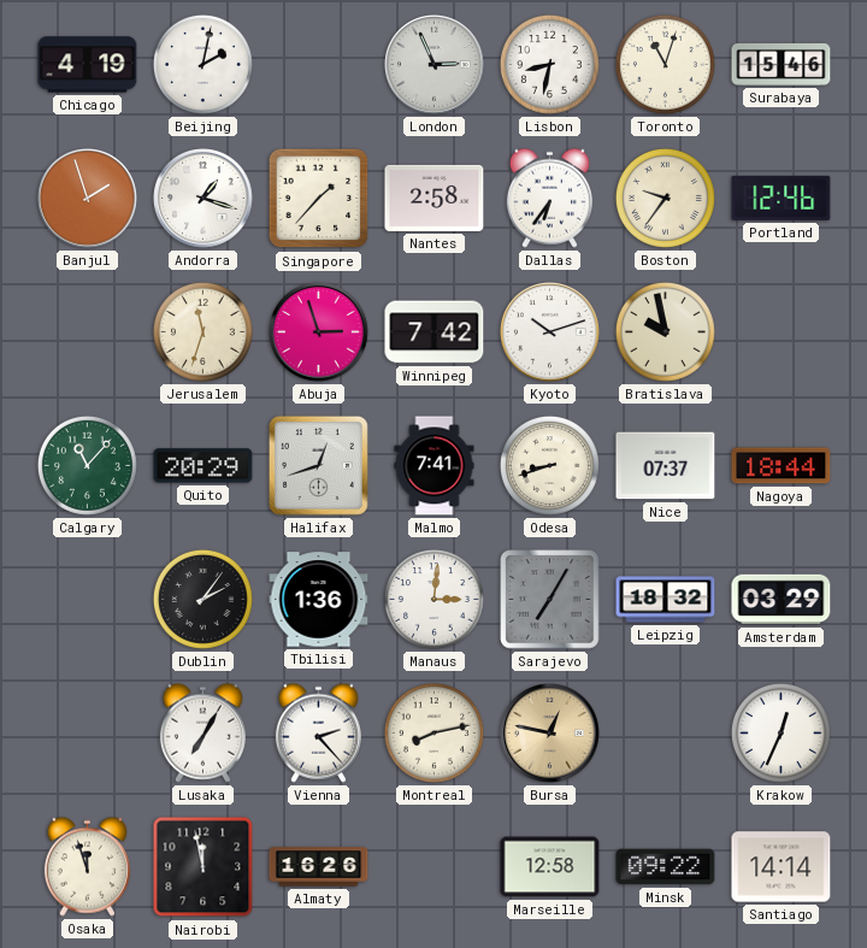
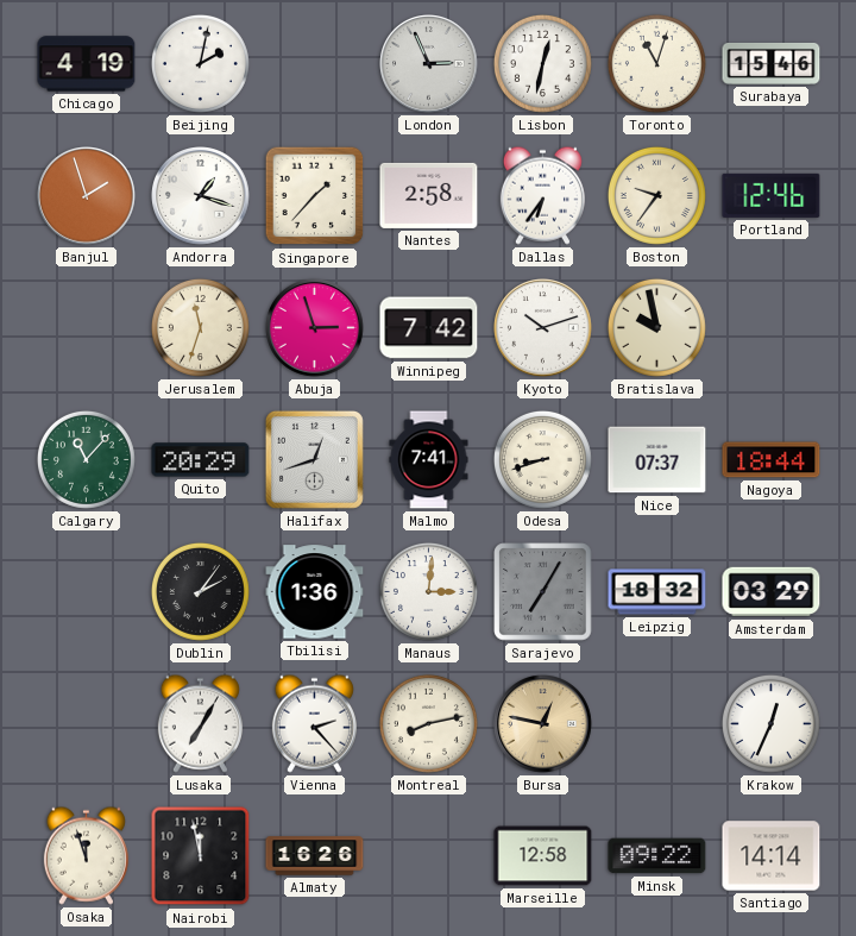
Lisbon: 8:32 -> 12:32
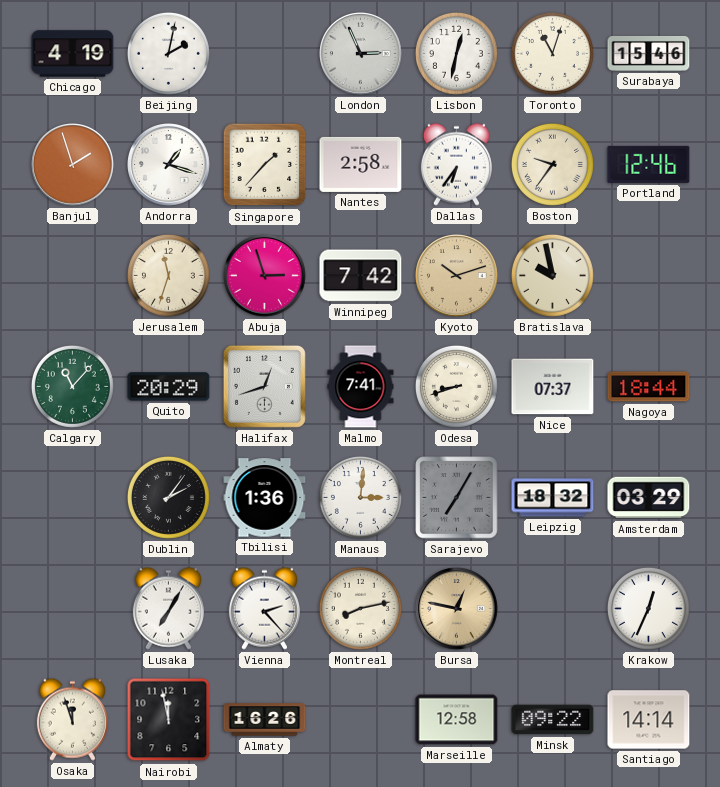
Kyoto dial: white -> champagne
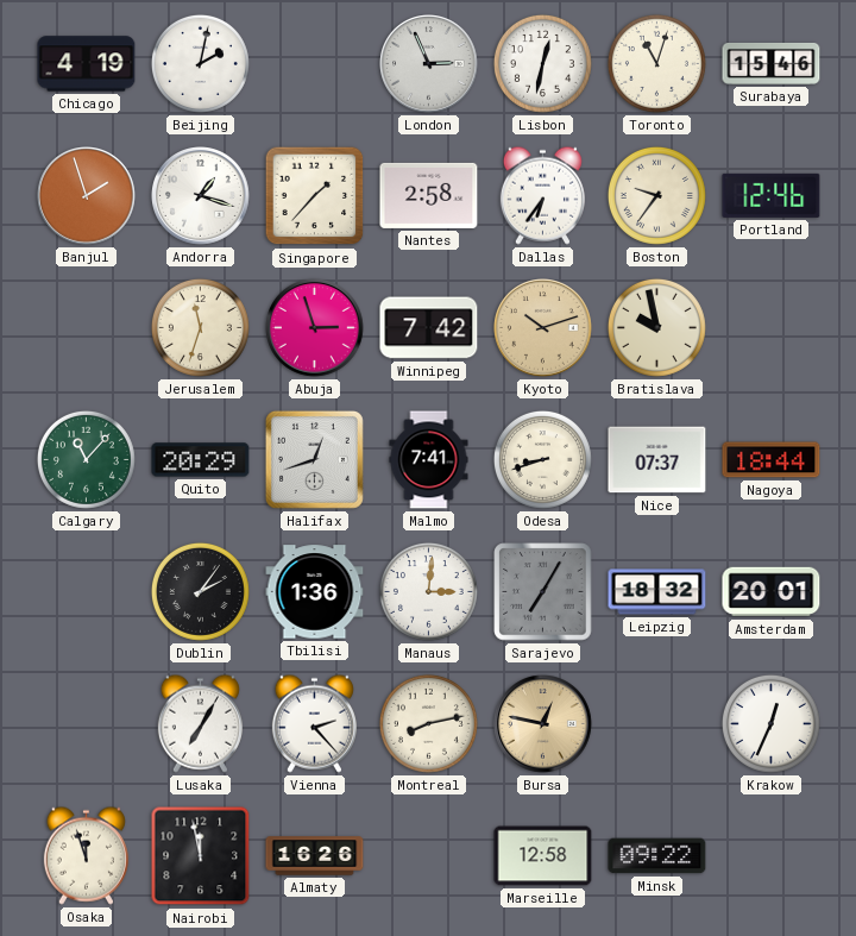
Amsterdam: 03:29 -> 20:01
Santiago: 14:14 -> none
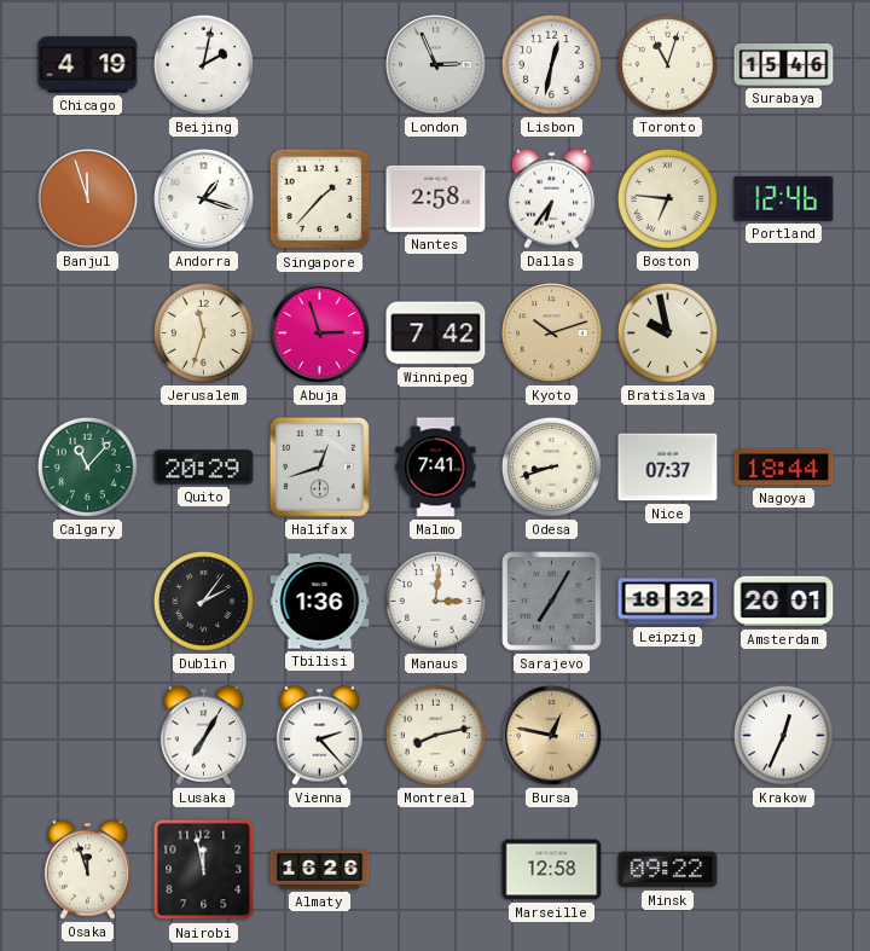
Banjul: 1:57 -> 11:57
Boston: 9:36 -> 6:46
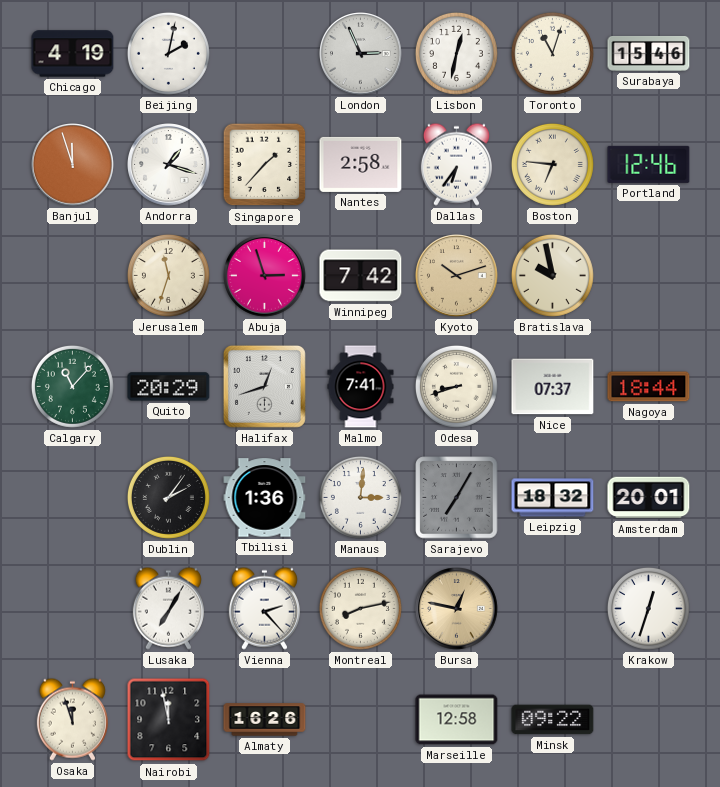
Krakow: 12:34 -> 12:33
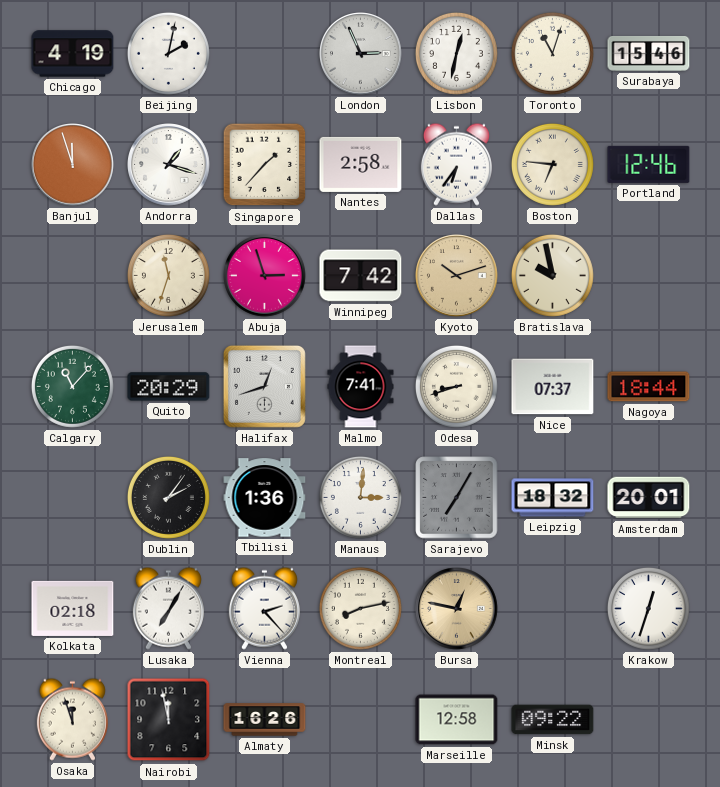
Kolkata: none -> 02:18
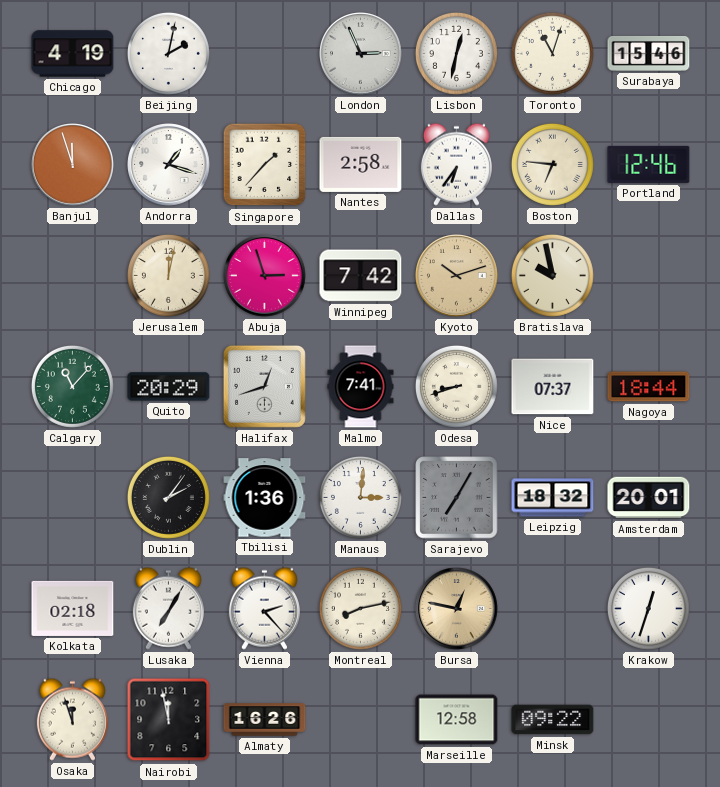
Jerusalem: 11:33 -> 12:02
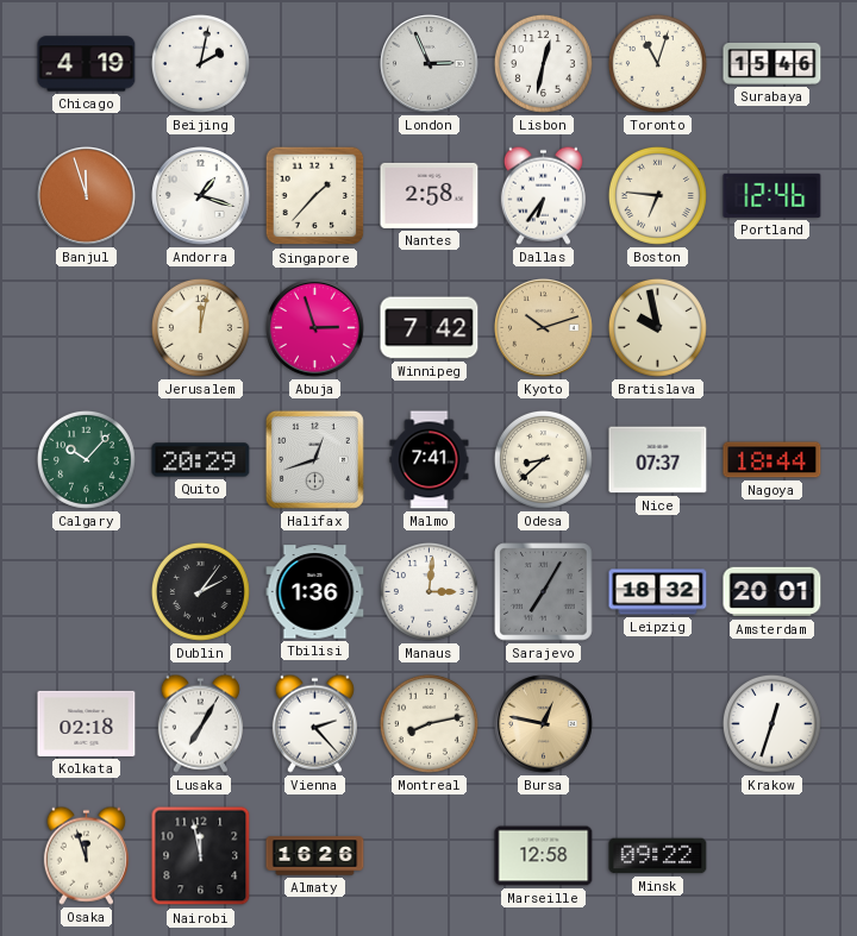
Calgary: 11:07 -> 10:07
Odesa: 8:42 -> 8:38
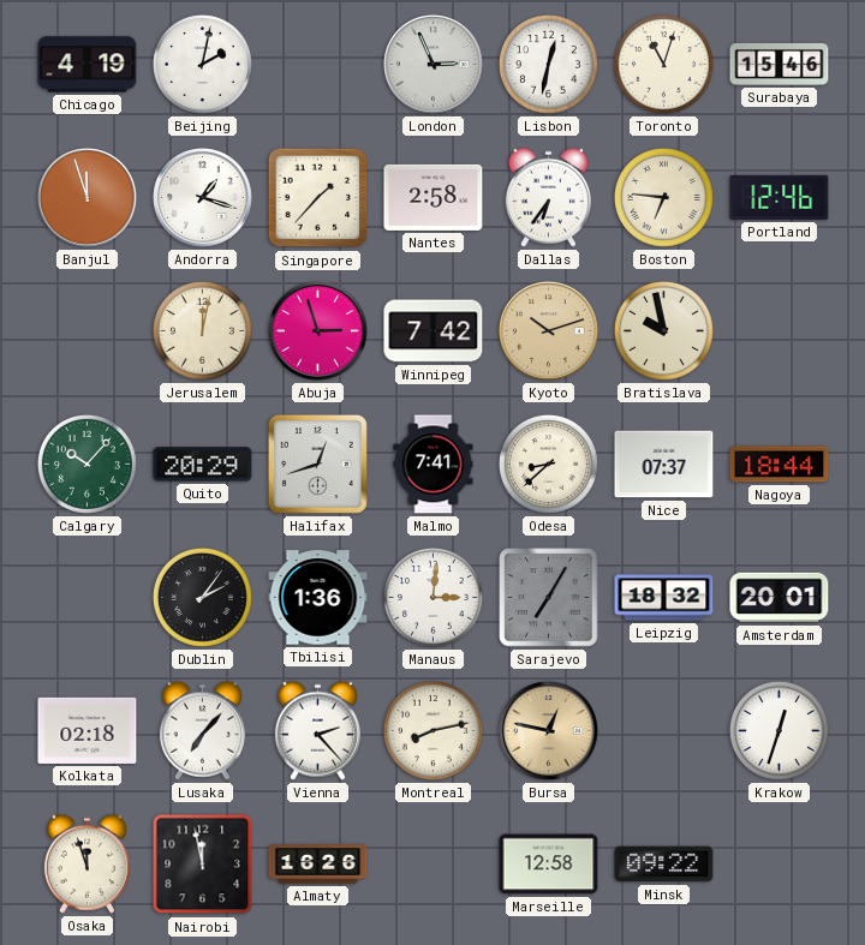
Lusaka: 7:05 -> 7:07
